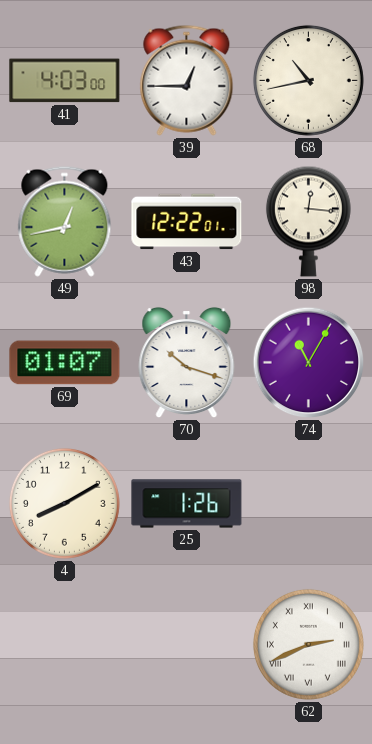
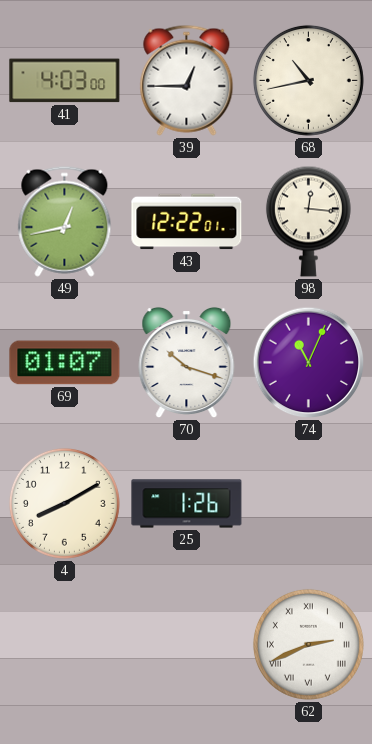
74: 11:05 -> 11:04
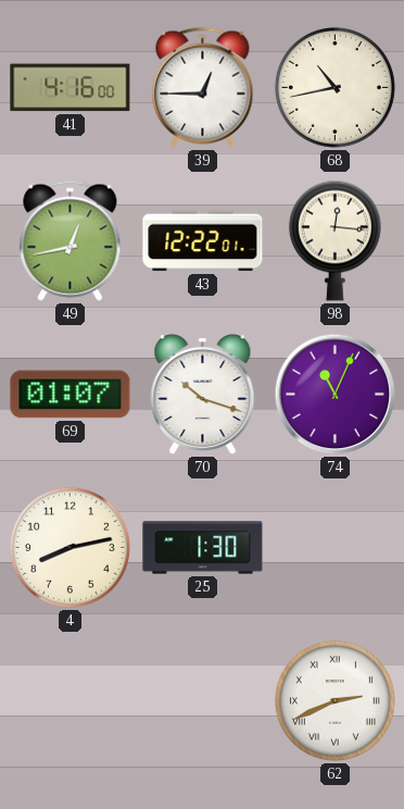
41: 4:03 -> 4:16
4: 8:10 -> 8:13
25: 1:26 -> 1:30
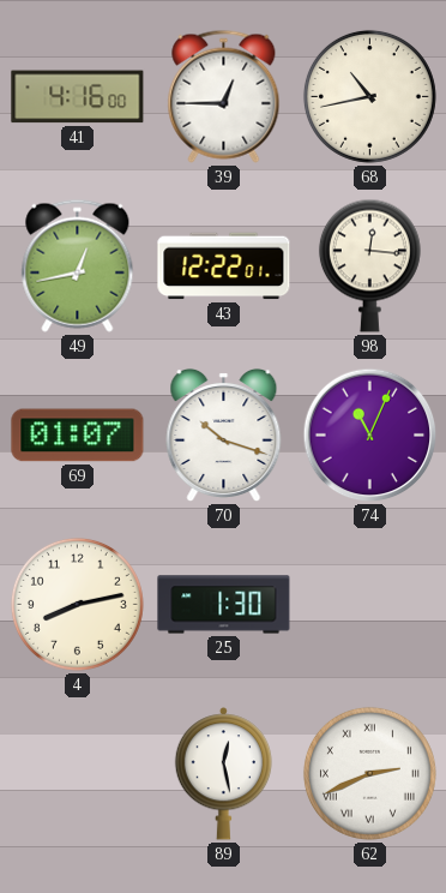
89: none -> 12:28
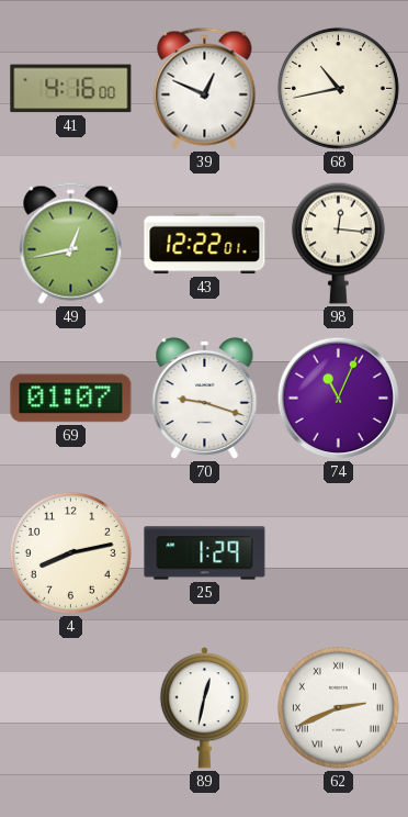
39: 12:45 -> 12:49
70: 10:18 -> 9:18
25: 1:30 -> 1:29
89: 12:28 -> 12:32
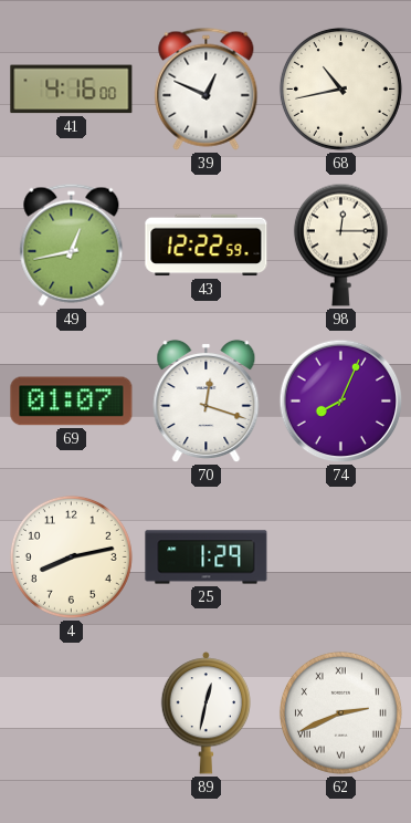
43: 12:22:01 -> 12:22:59
98: 12:16 -> 12:15
70: 9:18 -> 12:18
74: 11:04 -> 8:04
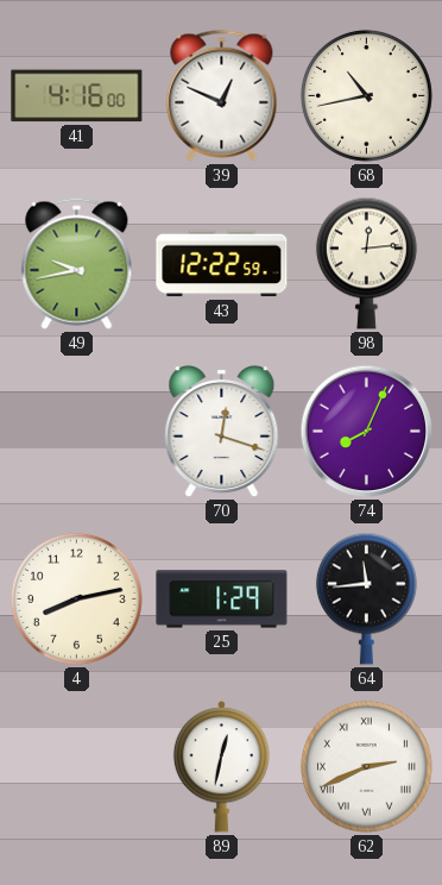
49: 12:43 -> 9:43
98: 12:15 -> 12:14
69: 01:07 -> none
64: none -> 11:44
